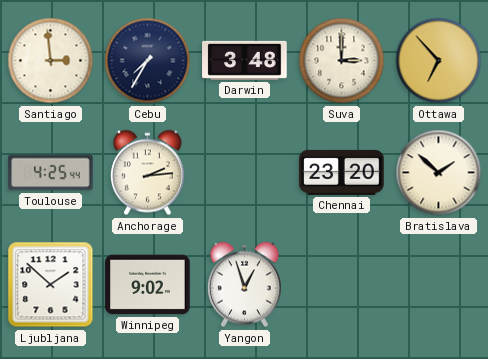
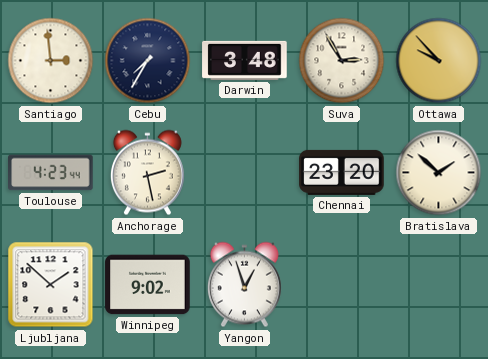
Suva: 3:00 -> 2:55
Ottawa: 6:53 -> 9:53
Toulouse: 4:25 -> 4:23
Anchorage: 2:14 -> 2:28
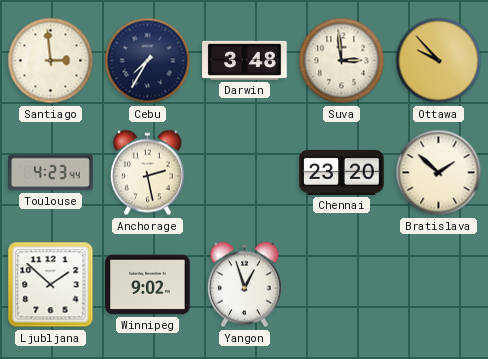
Suva: 2:55 -> 2:59
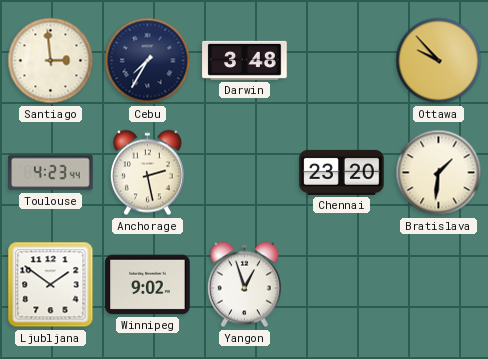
Suva: 2:59 -> none
Bratislava: 1:52 -> 1:31
Ljubljana: 1:52 -> 1:51
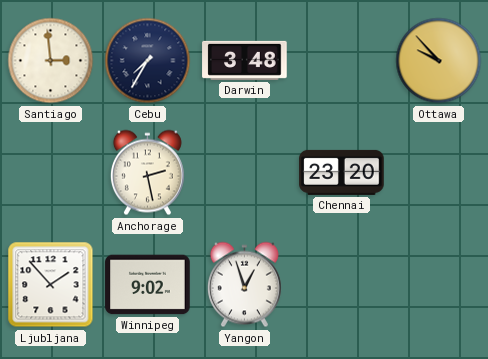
Toulouse: 4:23 -> none
Bratislava: 1:31 -> none
Ljubljana: 1:51 -> 1:53
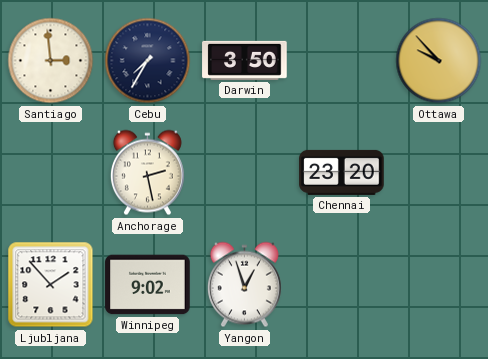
Darwin: 3:48 -> 3:50
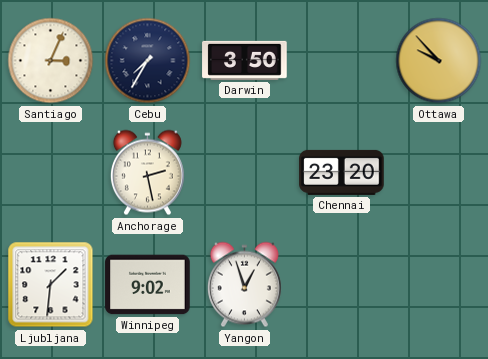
Santiago: 2:59 -> 3:04
Ljubljana: 1:53 -> 1:31
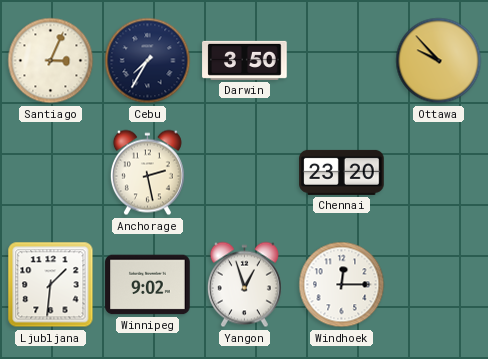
Windhoek: none -> 12:15
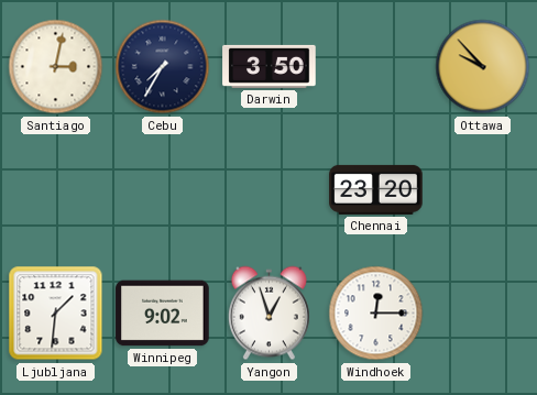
Santiago: 3:04 -> 3:02
Anchorage: 2:28 -> none
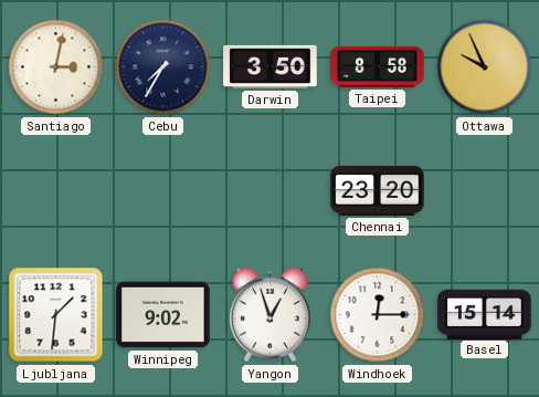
Taipei: none -> 8:58
Ottawa: 9:53 -> 9:56
Basel: none -> 15:14
